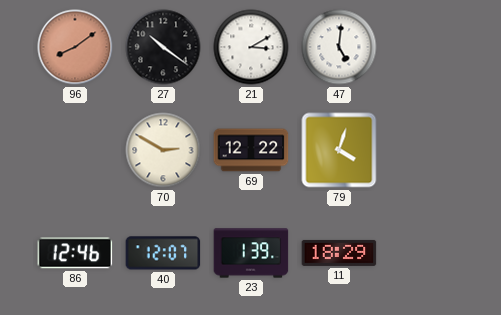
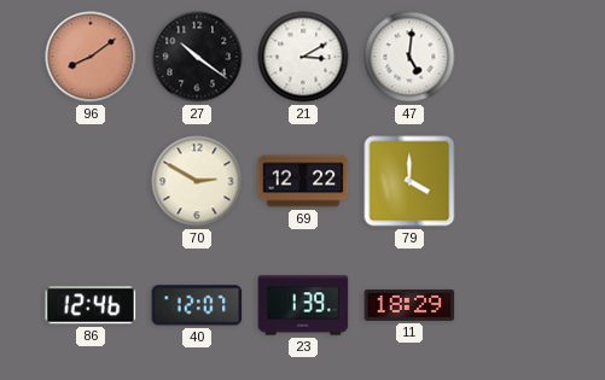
79: 4:03 -> 4:00
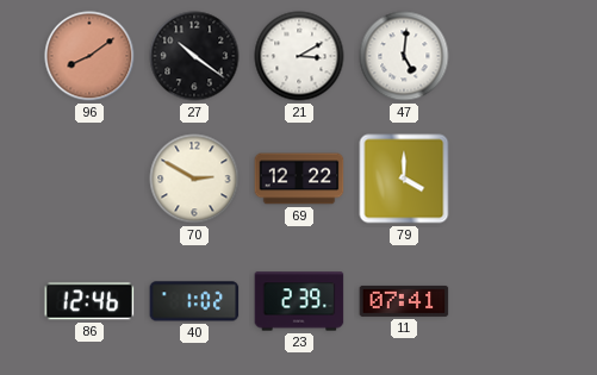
40: 12:07 -> 1:02
23: 1:39 -> 2:39
11: 18:29 -> 07:41
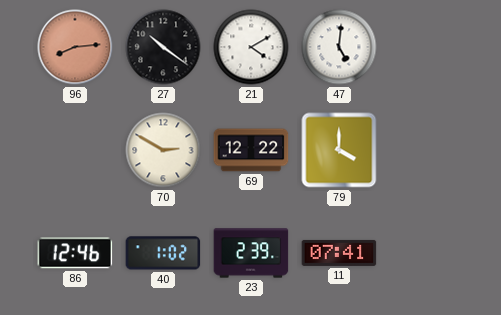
96: 8:09 -> 8:14
21: 3:10 -> 4:10
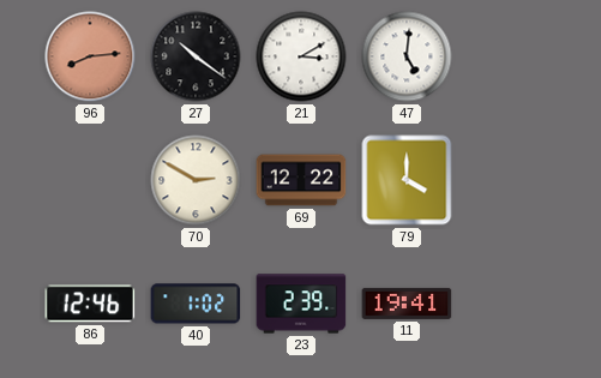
21: 4:10 -> 3:10
11: 07:41 -> 19:41
